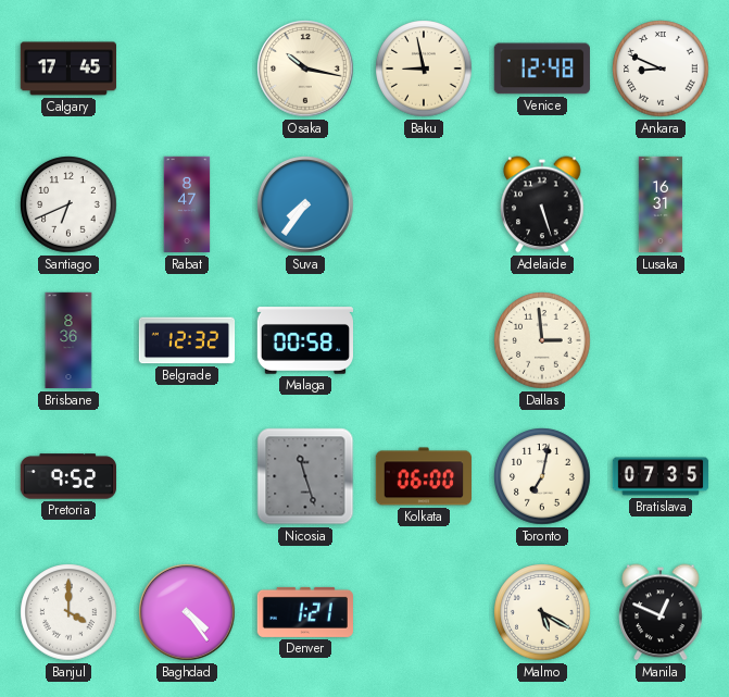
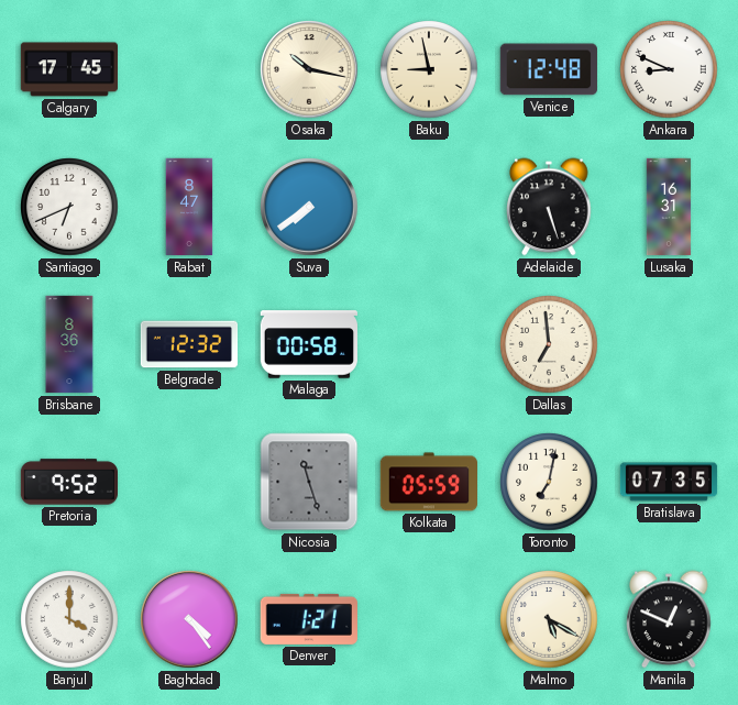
Suva: 7:36 -> 7:39
Dallas: 2:59 -> 6:59
Kolkata: 06:00 -> 05:59
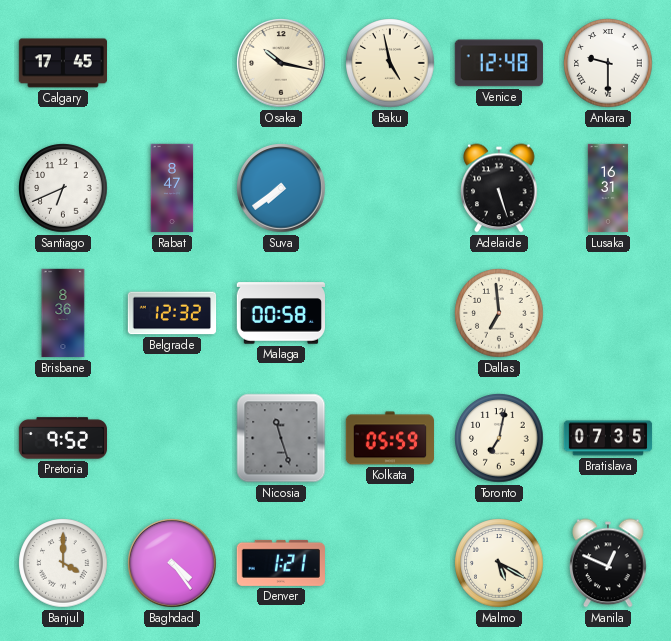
Baku: 8:58 -> 4:58
Ankara: 8:49 -> 9:30
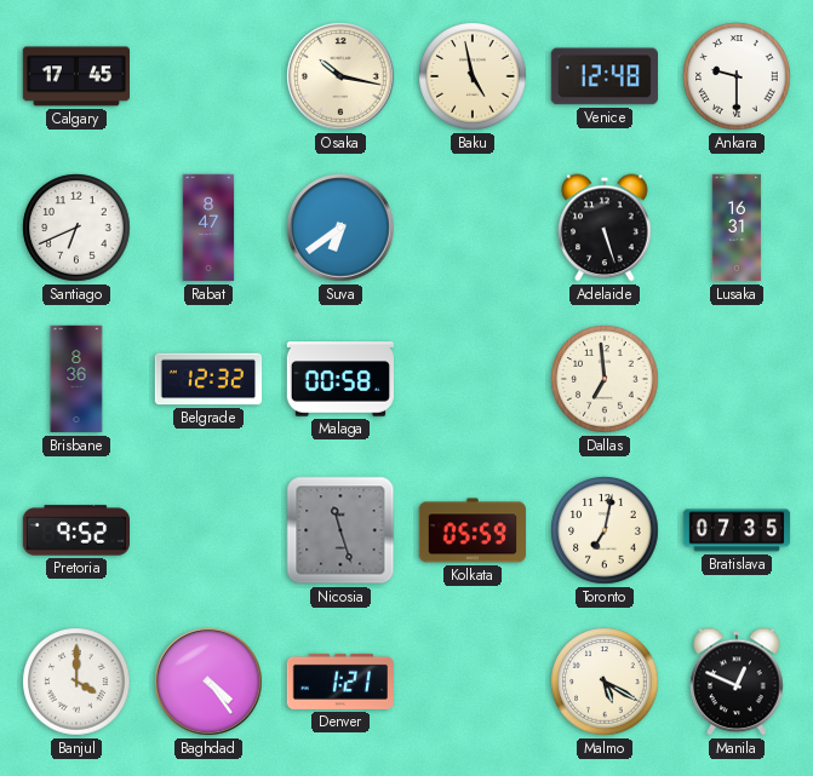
Suva: 7:39 -> 6:39
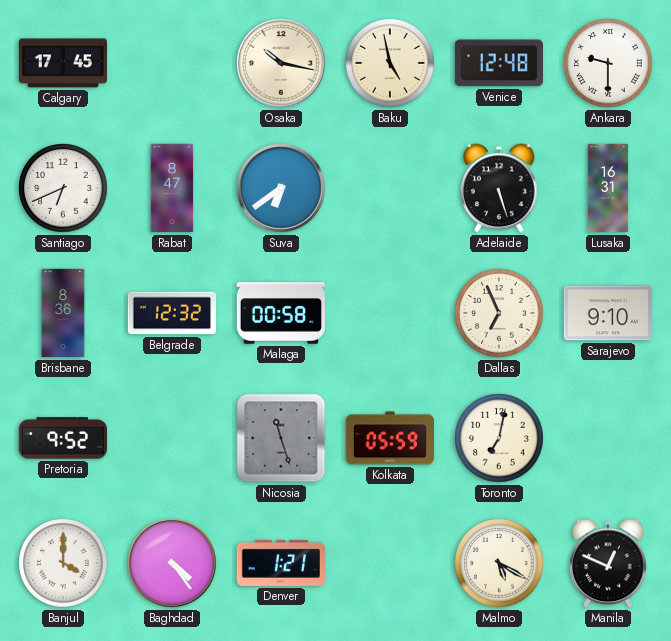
Dallas: 6:59 -> 6:56
Sarajevo: none -> 9:10
Bratislava: 07:35 -> none
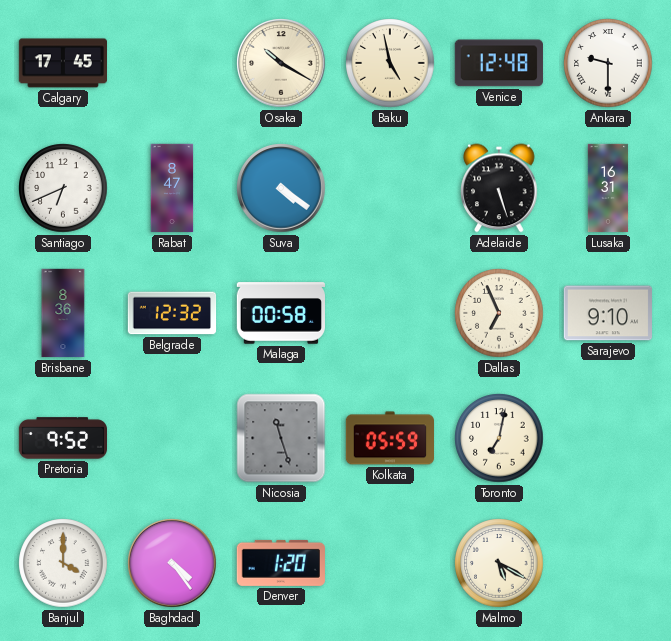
Osaka: 10:17 -> 10:20
Suva: 6:39 -> 4:21
Denver: 1:21 -> 1:20
Manila: 12:49 -> none
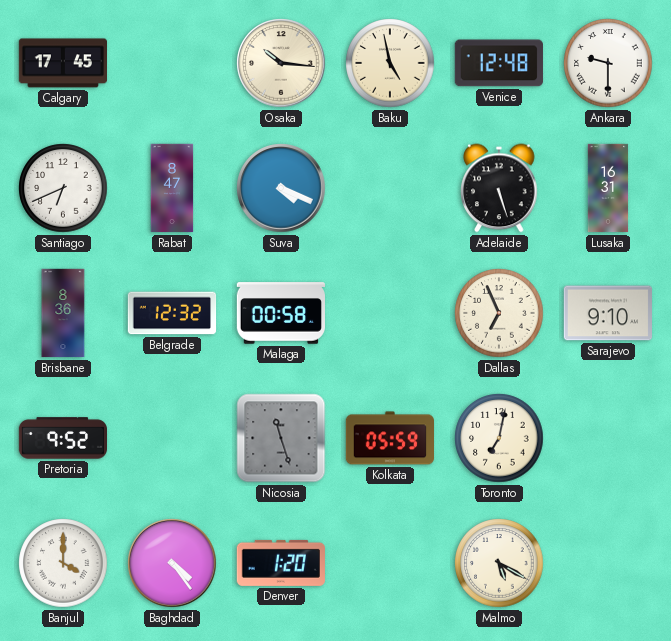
Osaka: 10:20 -> 10:16
Suva: 4:21 -> 4:19
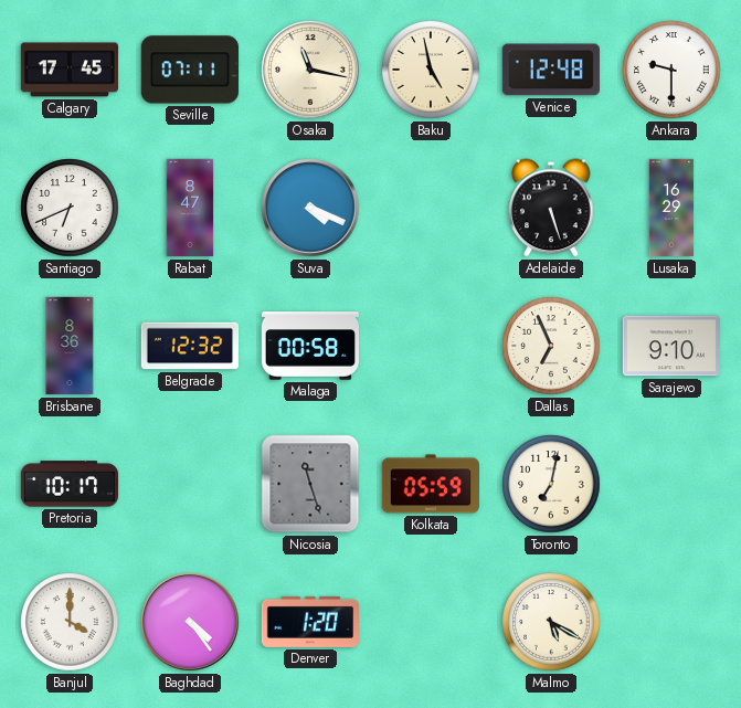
Seville: none -> 07:11
Osaka: 10:16 -> 11:17
Lusaka: 16:31 -> 16:29
Pretoria: 9:52 -> 10:17
